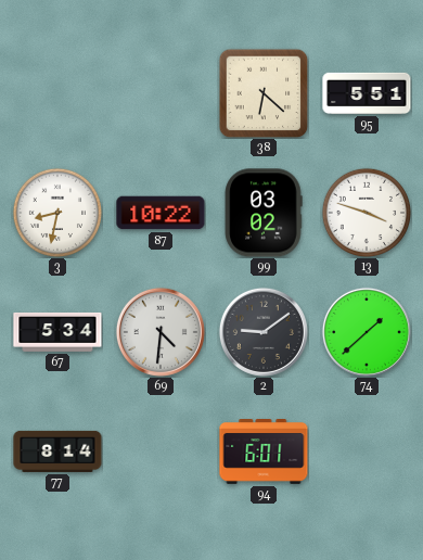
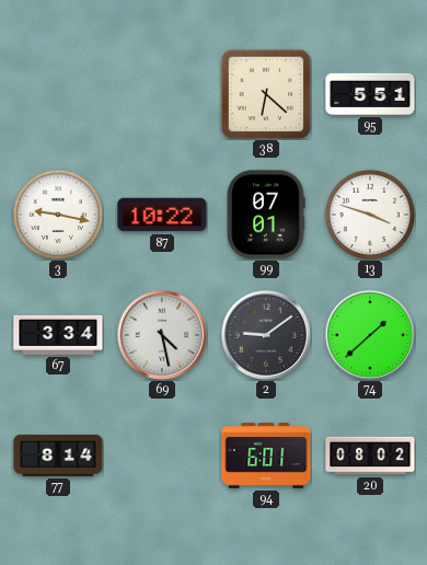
3: 8:32 -> 9:17
99: 03:02 -> 07:01
67: 5:34 -> 3:34
69: 4:31 -> 4:28
20: none -> 08:02
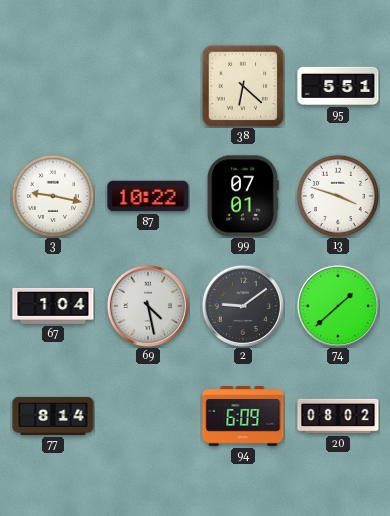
67: 3:34 -> 1:04
94: 6:01 -> 6:09
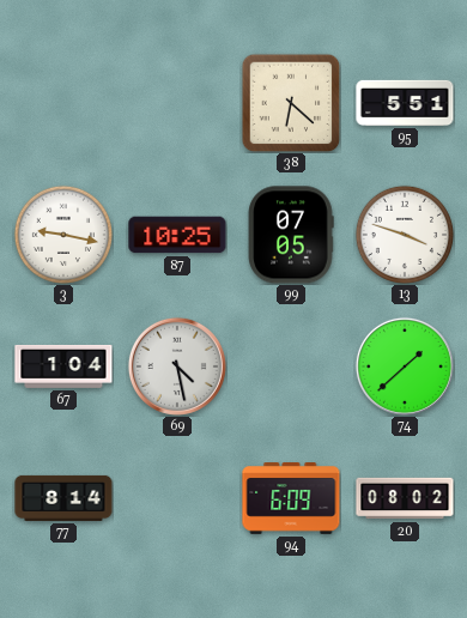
87: 10:22 -> 10:25
99: 07:01 -> 07:05
2: 9:09 -> none
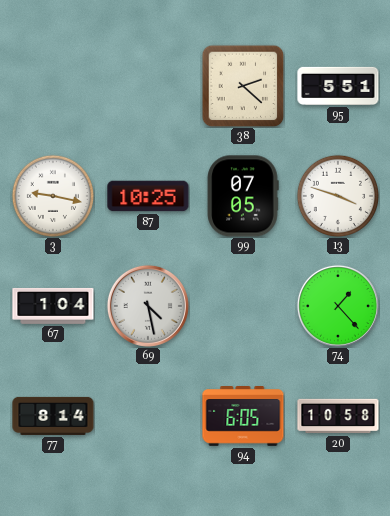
38: 6:22 -> 2:22
74: 1:38 -> 1:23
94: 6:09 -> 6:05
20: 08:02 -> 10:58
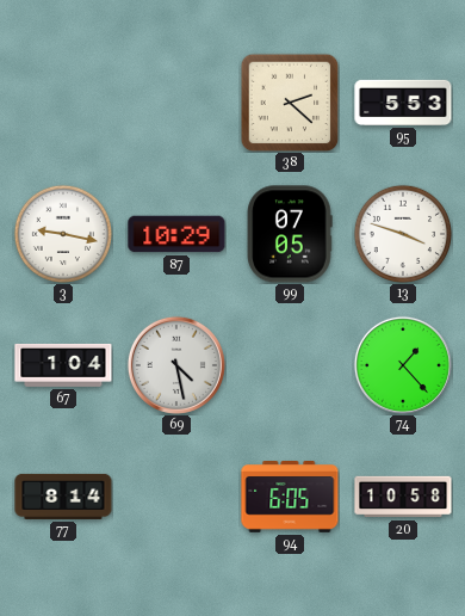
95: 5:51 -> 5:53
87: 10:25 -> 10:29
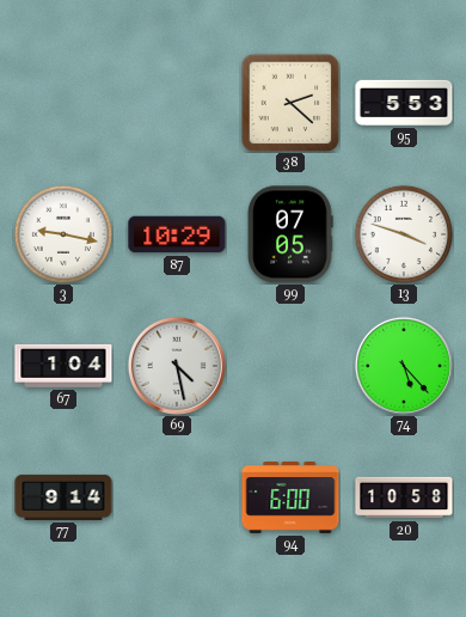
74: 1:23 -> 5:23
77: 8:14 -> 9:14
94: 6:05 -> 6:00
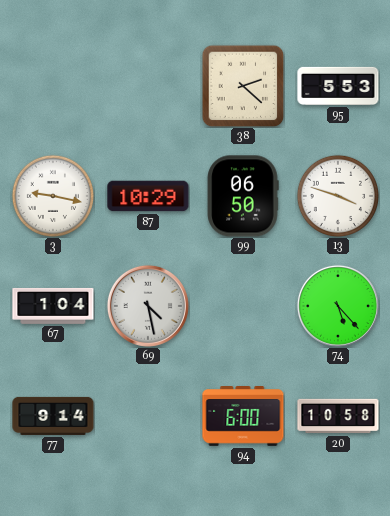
99: 07:05 -> 06:50
